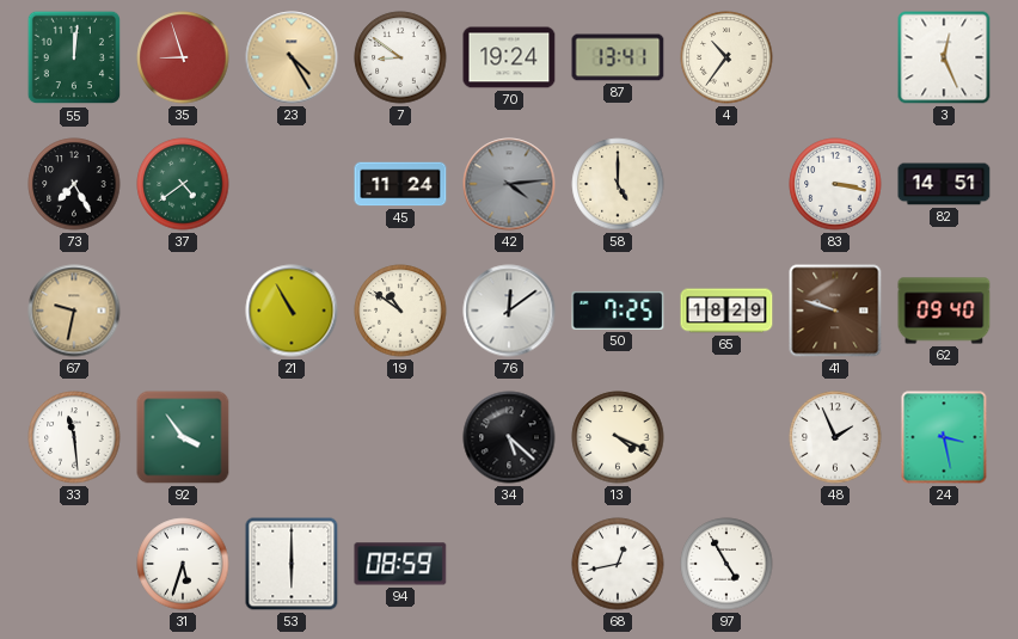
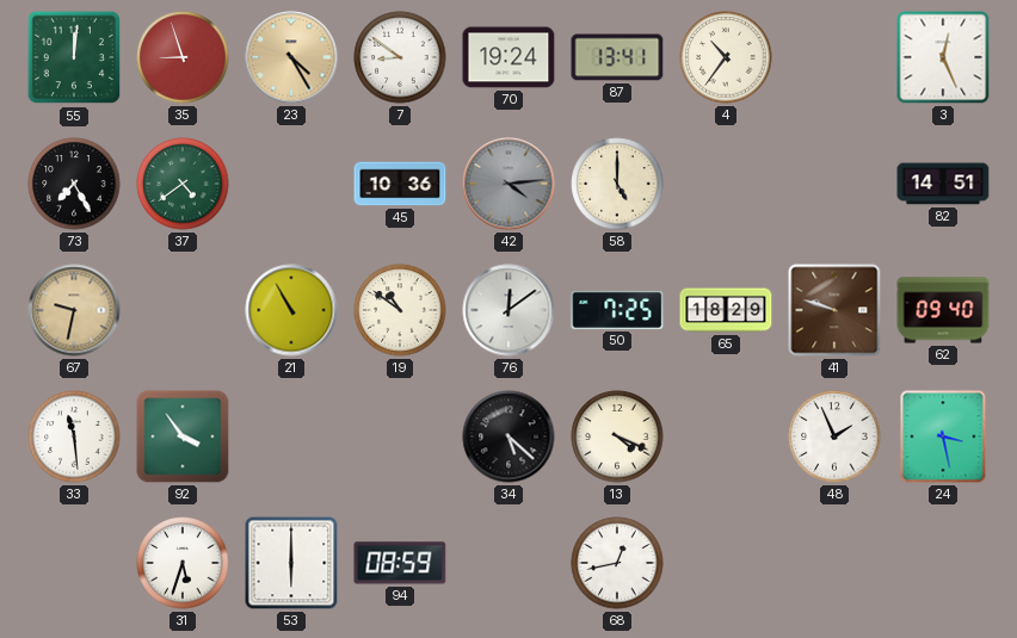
45: 11:24 -> 10:36
83: 3:17 -> none
97: 4:55 -> none
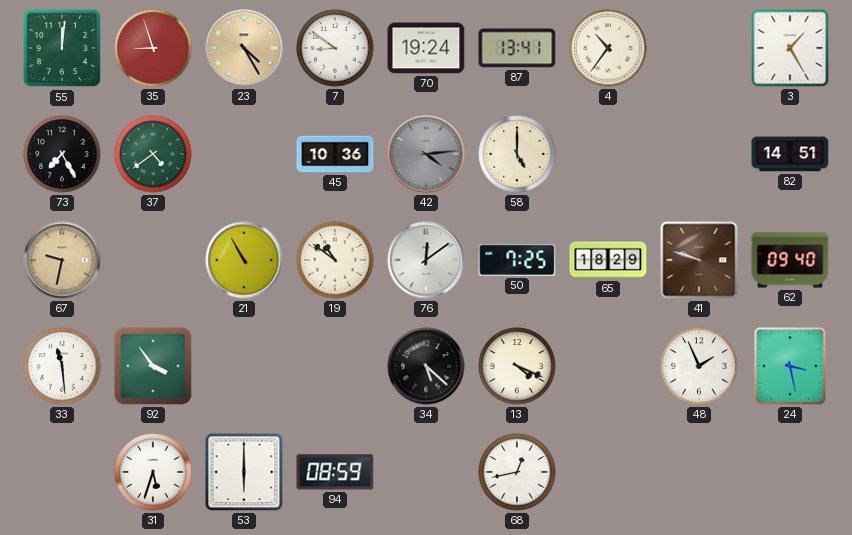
3: 12:26 -> 1:25
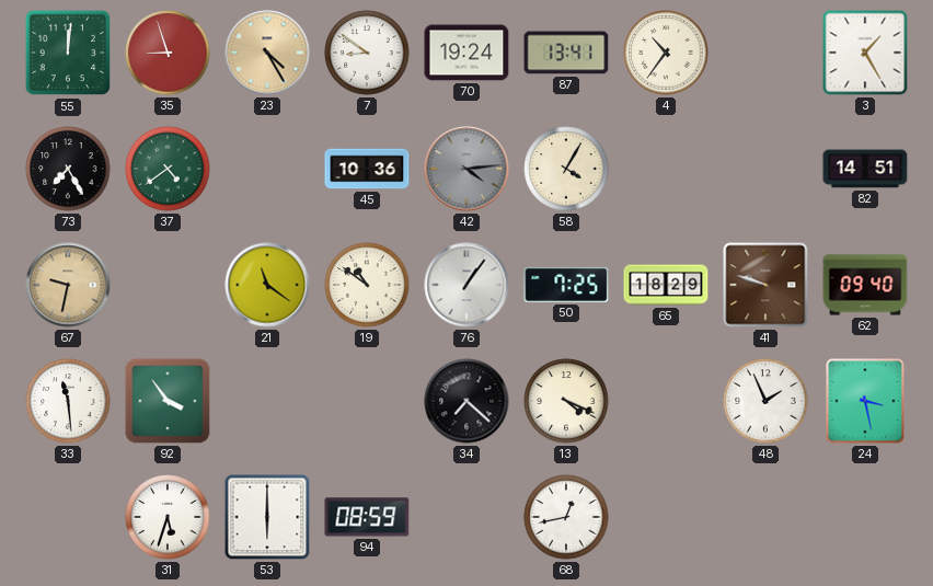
58: 5:00 -> 4:05
21: 10:55 -> 11:21
76: 12:09 -> 1:06
34: 5:22 -> 7:22
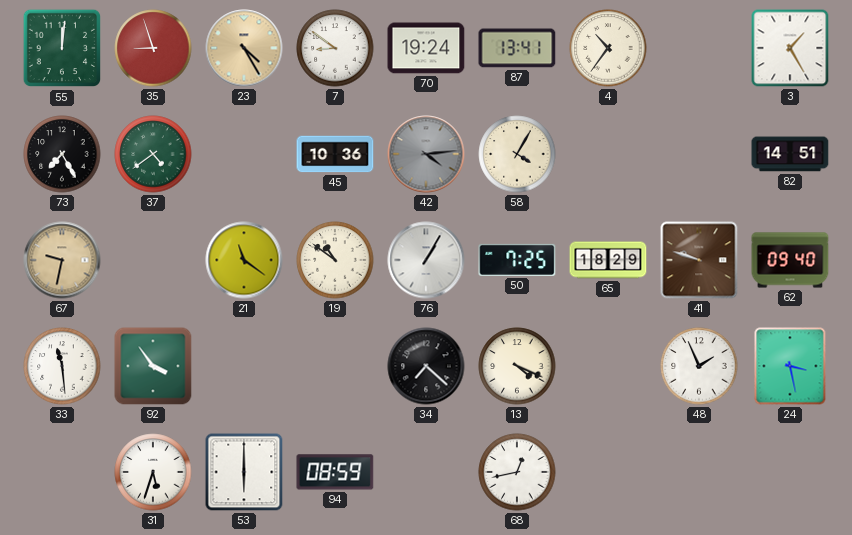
76: 1:06 -> 1:05
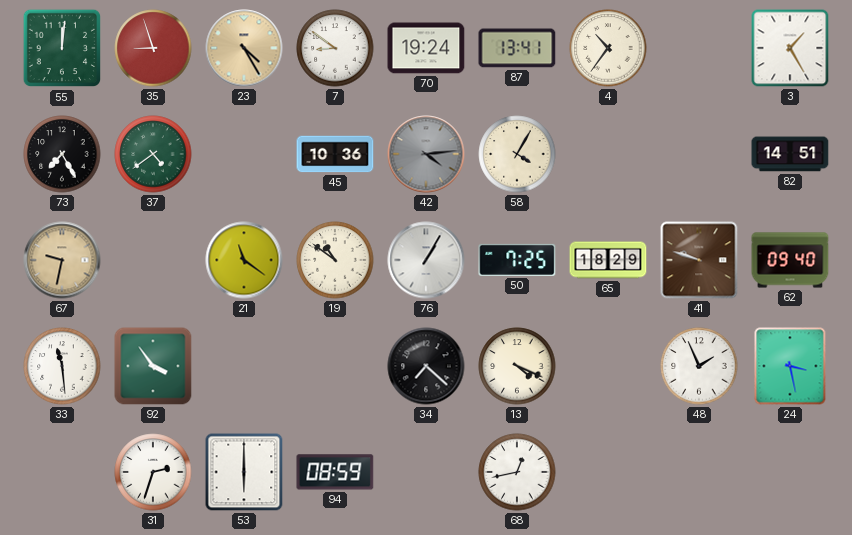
31: 5:33 -> 2:33
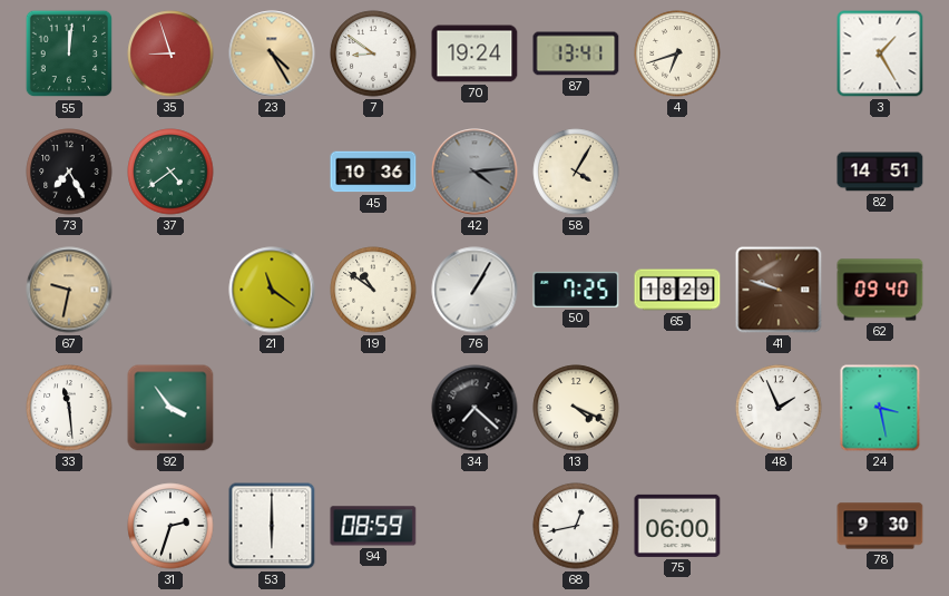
4: 10:36 -> 6:42
75: none -> 06:00
78: none -> 9:30
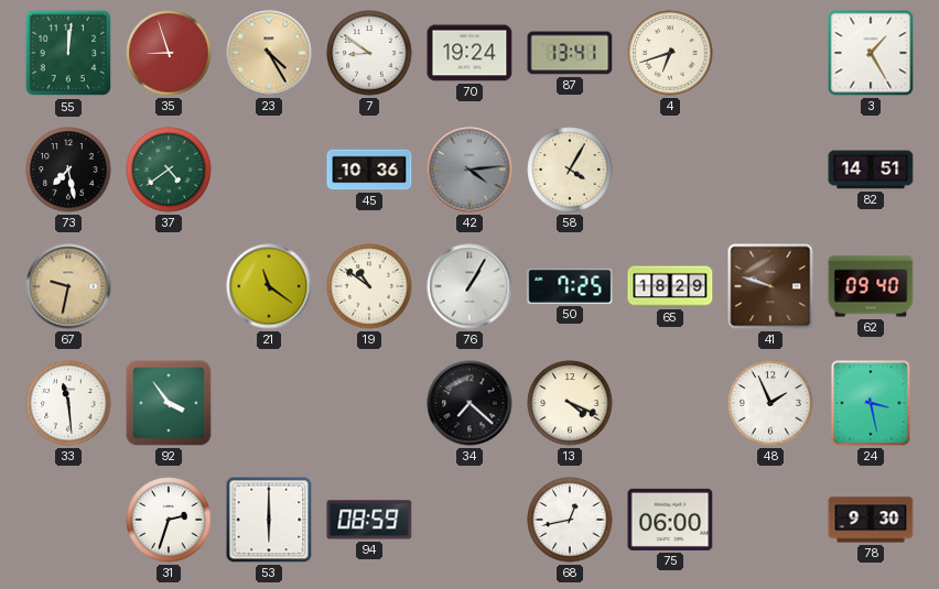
73: 7:25 -> 7:28
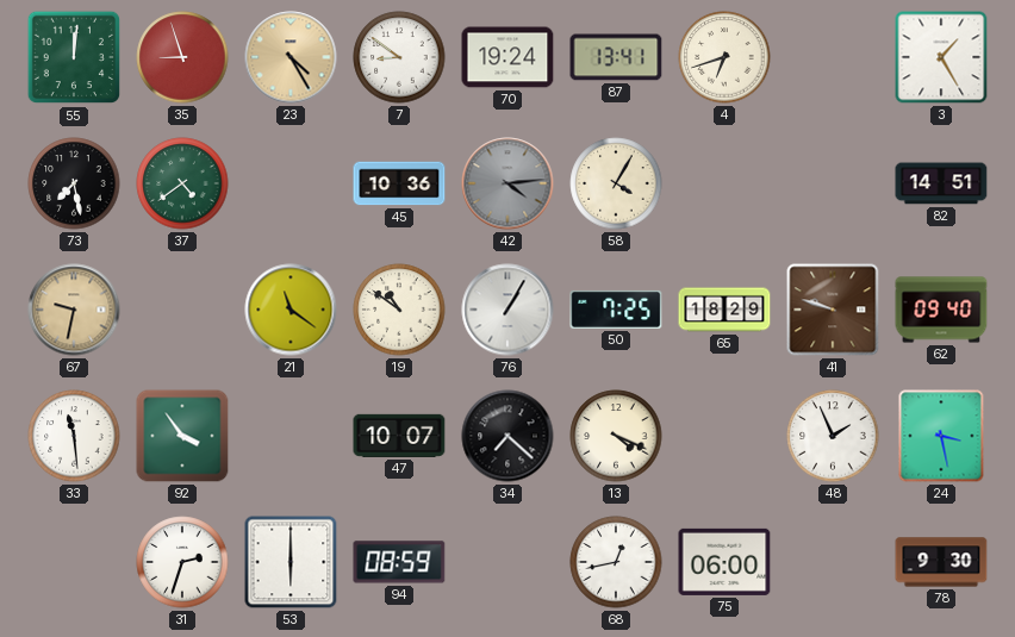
47: none -> 10:07
